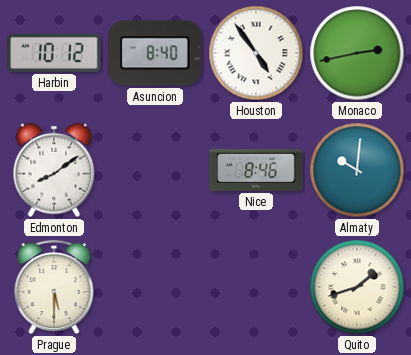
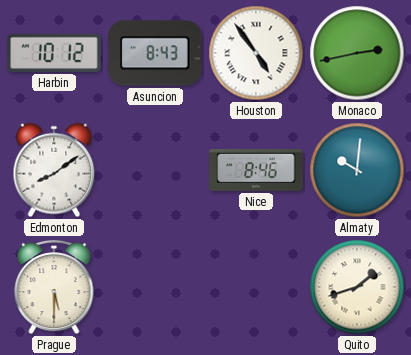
Asuncion: 8:40 -> 8:43
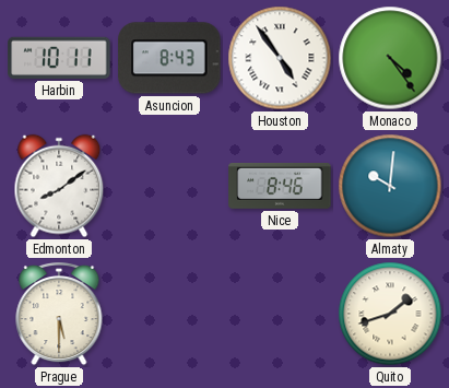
Harbin: 10:12 -> 10:11
Monaco: 2:43 -> 4:24
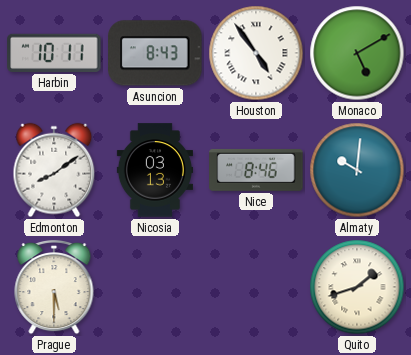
Monaco: 4:24 -> 5:10
Nicosia: none -> 03:13
